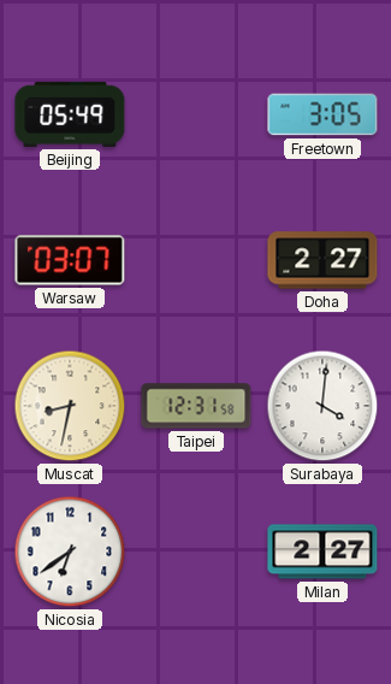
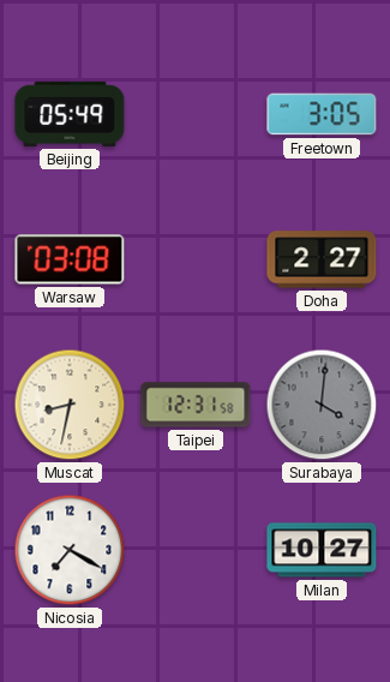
Warsaw: 03:07 -> 03:08
Surabaya dial: white -> grey
Nicosia: 6:39 -> 7:20
Milan: 2:27 -> 10:27
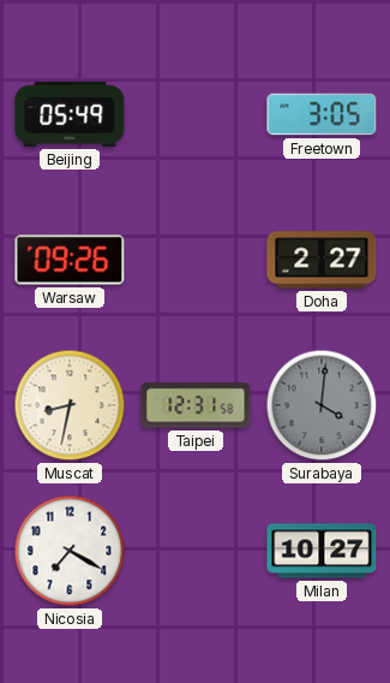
Warsaw: 03:08 -> 09:26
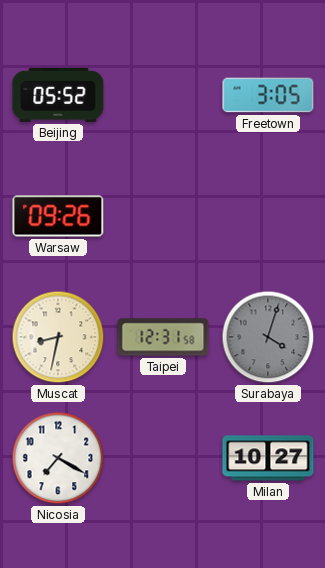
Beijing: 05:49 -> 05:52
Doha: 2:27 -> none
Surabaya: 4:01 -> 4:03
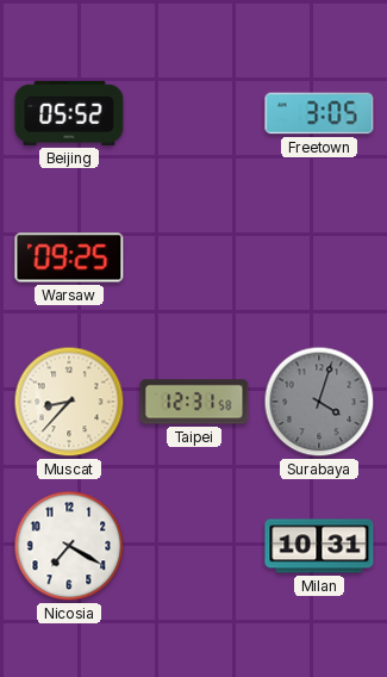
Warsaw: 09:26 -> 09:25
Muscat: 8:32 -> 8:37
Milan: 10:27 -> 10:31
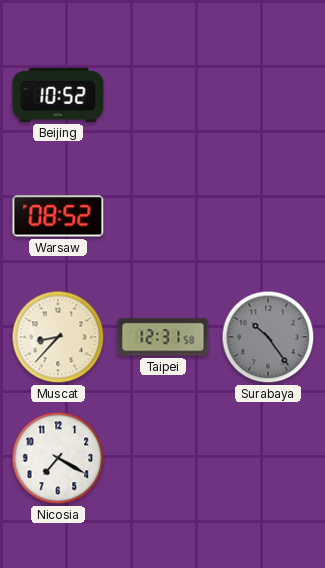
Beijing: 05:52 -> 10:52
Freetown: 3:05 -> none
Warsaw: 09:25 -> 08:52
Surabaya: 4:03 -> 10:24
Milan: 10:31 -> none
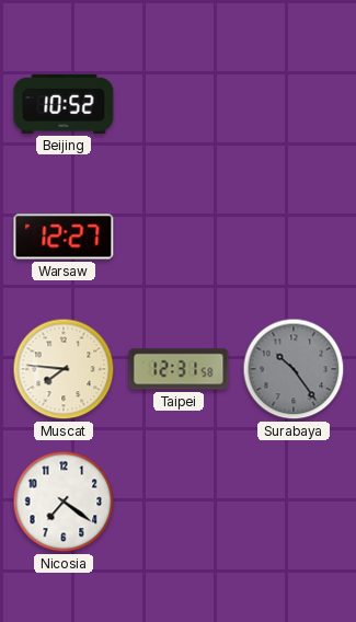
Warsaw: 08:52 -> 12:27
Muscat: 8:37 -> 7:46
Nicosia: 7:20 -> 7:21
